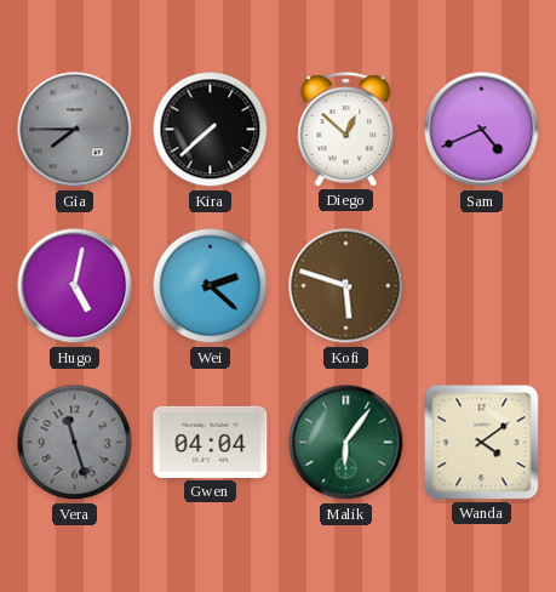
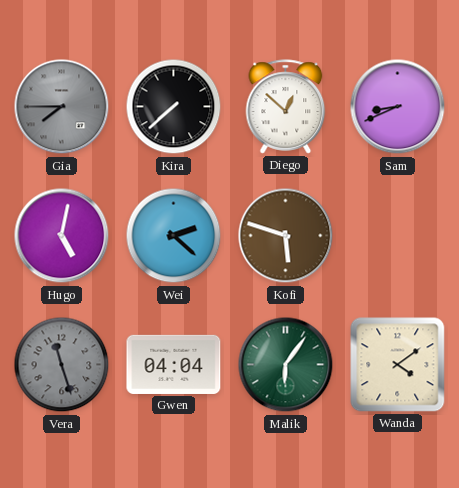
Sam: 4:41 -> 8:41
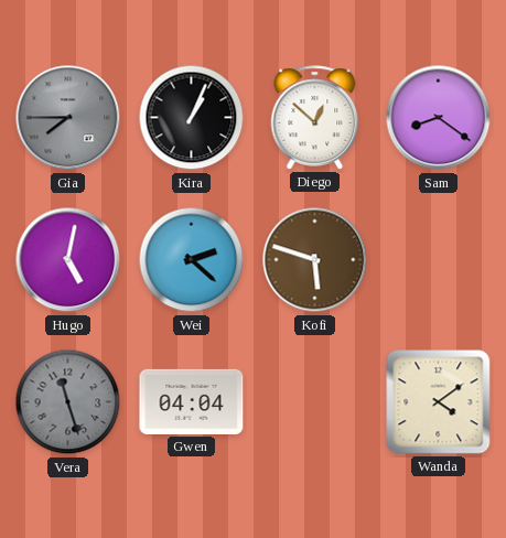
Kira: 7:38 -> 1:04
Sam: 8:41 -> 8:21
Malik: 6:06 -> none
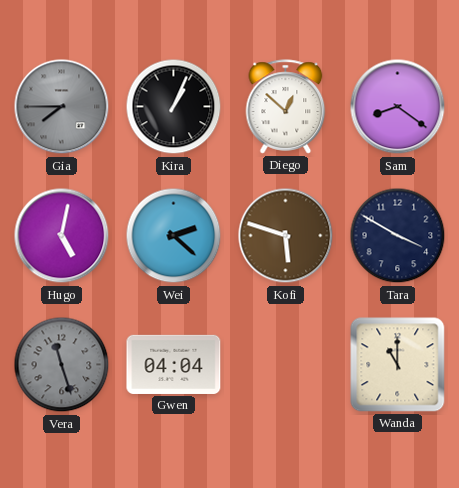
Tara: none -> 3:50
Wanda: 4:09 -> 11:00
